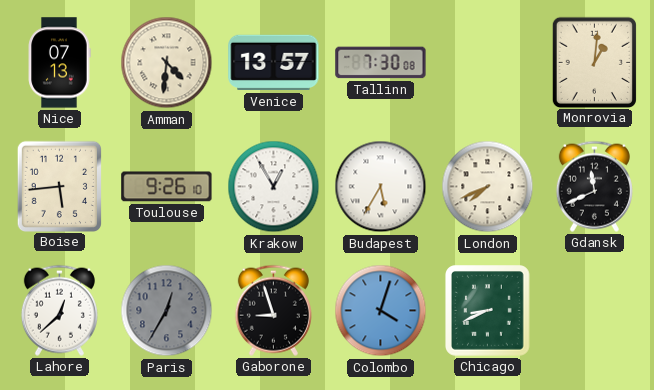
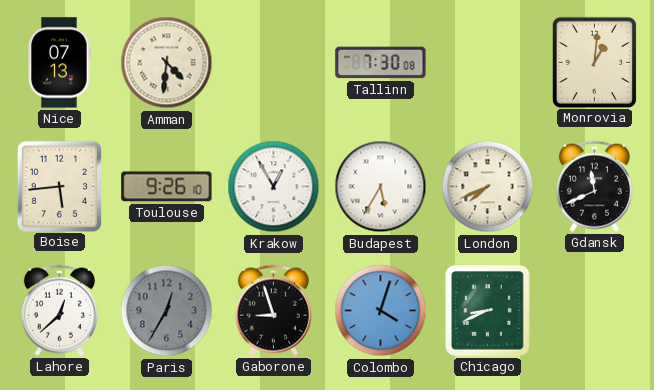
Venice: 13:57 -> none
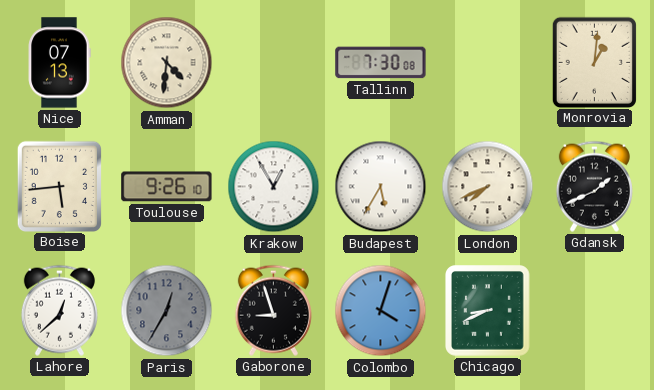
Gdansk: 11:41 -> 1:41
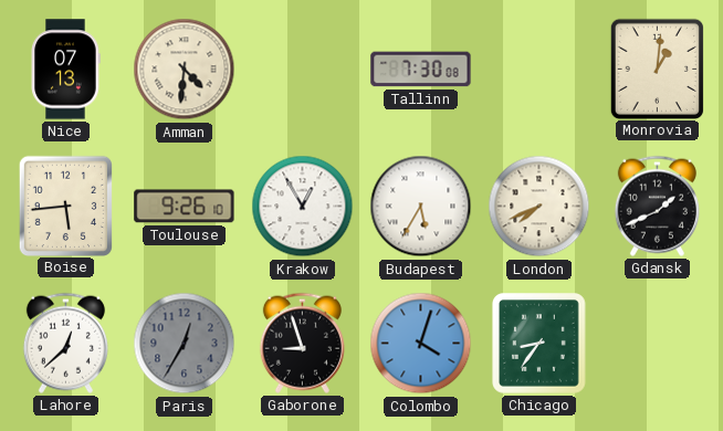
Chicago: 8:41 -> 8:36
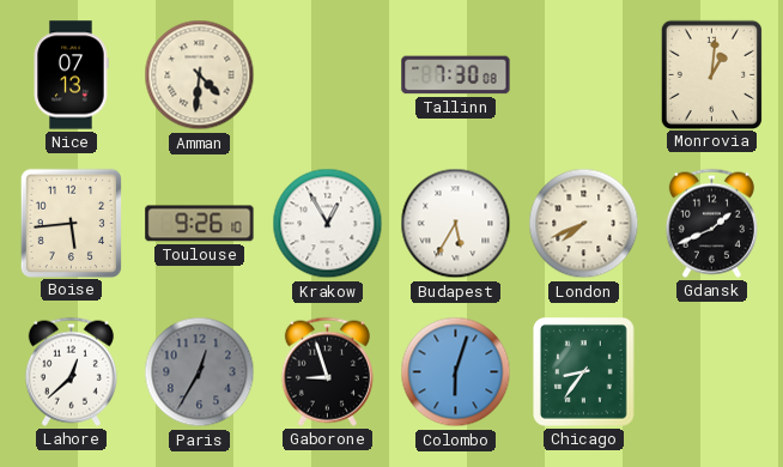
Colombo: 4:03 -> 6:03
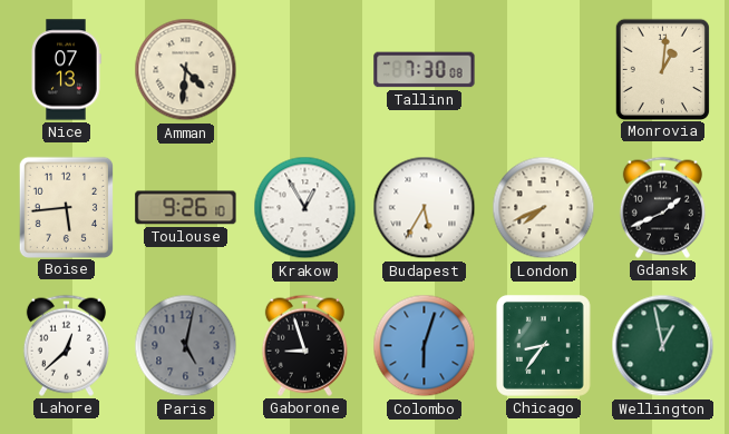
Paris: 12:35 -> 5:02
Wellington: none -> 12:58
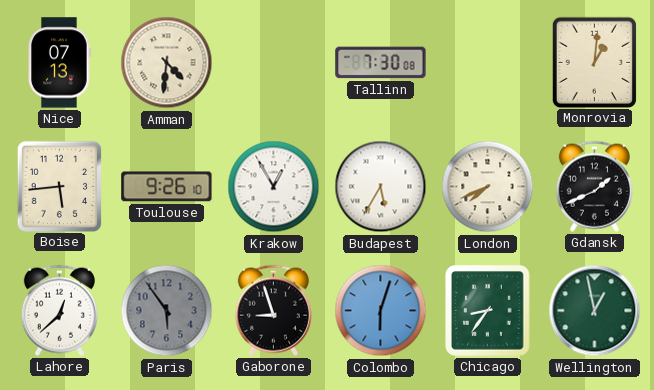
Paris: 5:02 -> 5:54
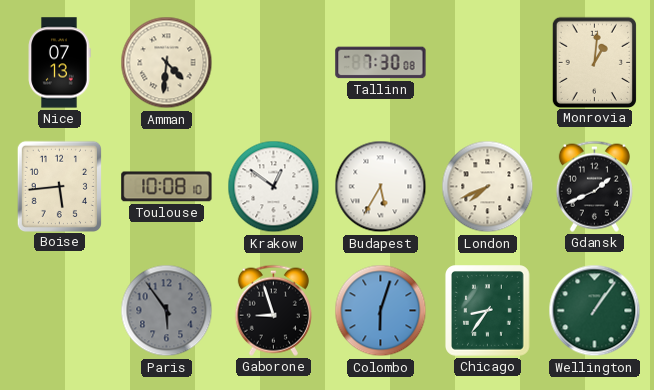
Toulouse: 9:26 -> 10:08
Krakow: 12:55 -> 12:51
Lahore: 12:38 -> none
Wellington: 12:58 -> 1:06
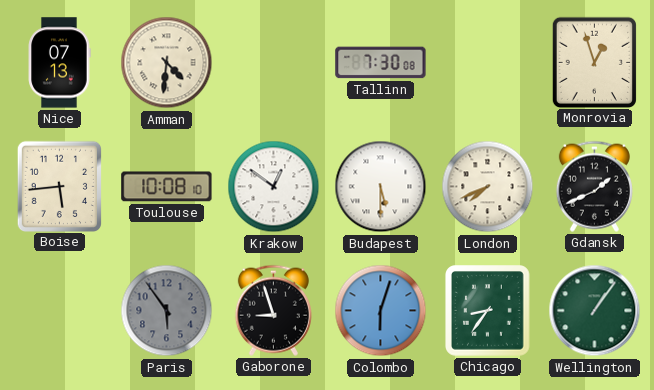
Monrovia: 1:01 -> 12:57
Budapest: 5:35 -> 5:30
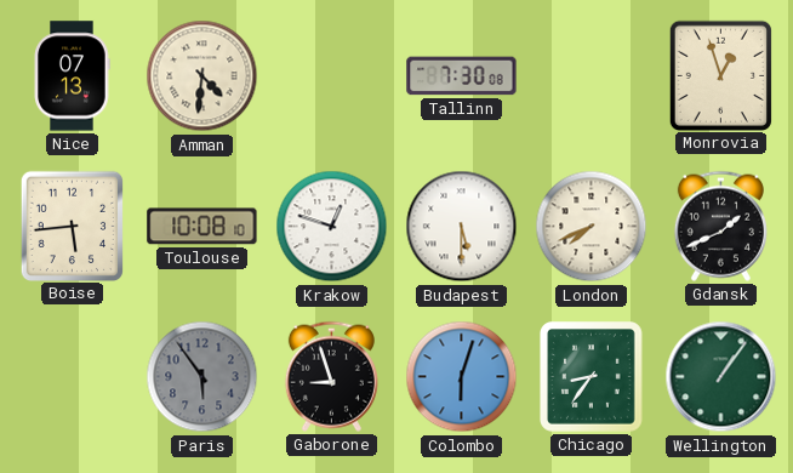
Krakow: 12:51 -> 12:48
